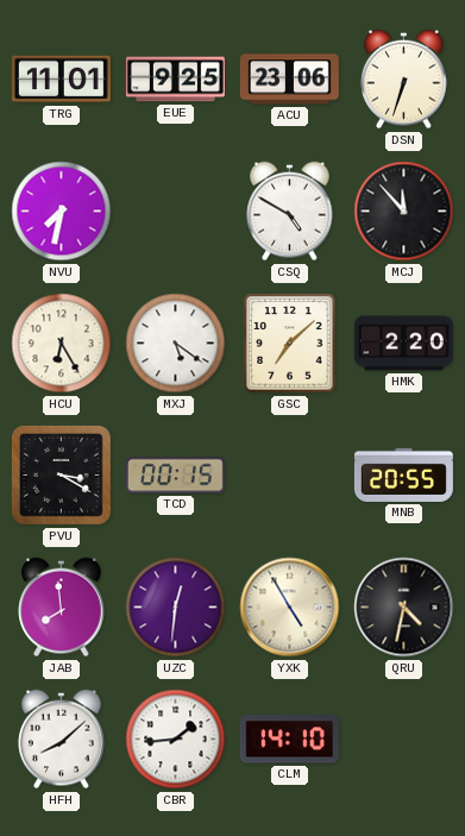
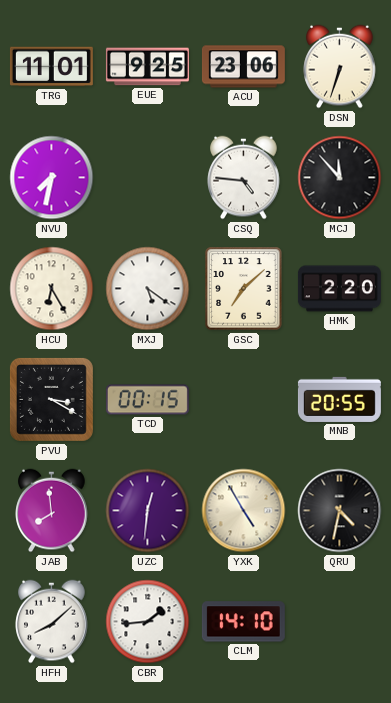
CSQ: 4:50 -> 4:46
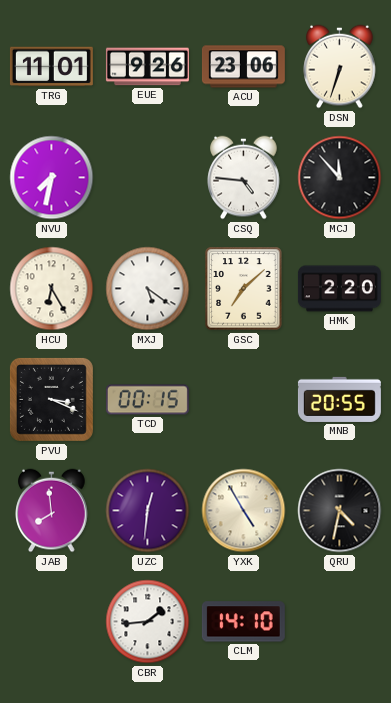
EUE: 9:25 -> 9:26
PVU: 3:20 -> 3:19
HFH: 8:08 -> none
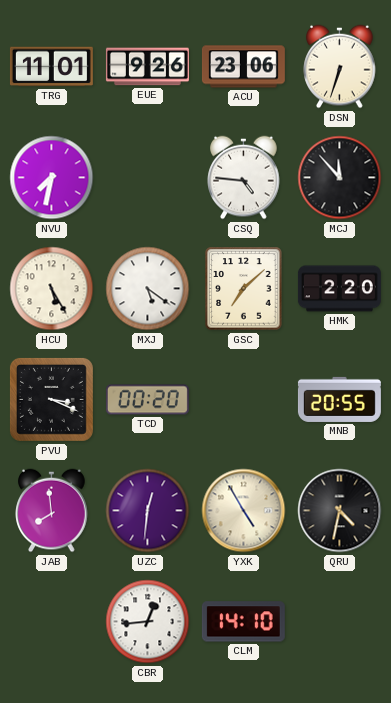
HCU: 6:25 -> 5:25
TCD: 00:15 -> 00:20
CBR: 1:44 -> 12:44
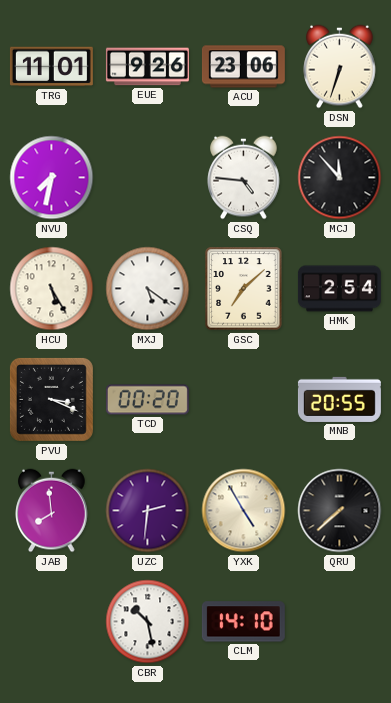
HMK: 2:20 -> 2:54
UZC: 12:31 -> 2:31
QRU: 4:32 -> 7:38
CBR: 12:44 -> 10:28
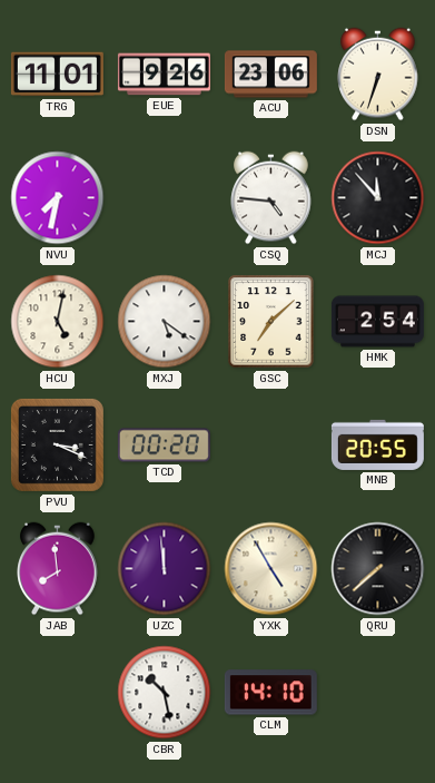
HCU: 5:25 -> 5:02
UZC: 2:31 -> 11:59
